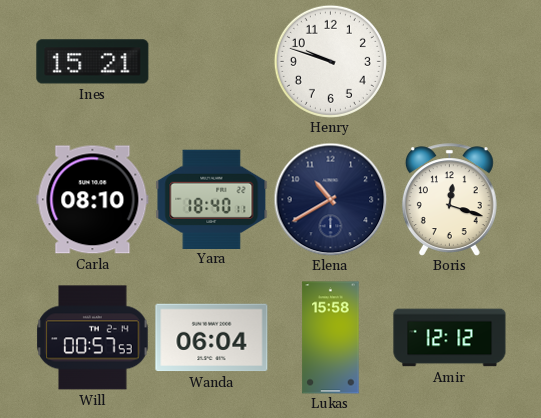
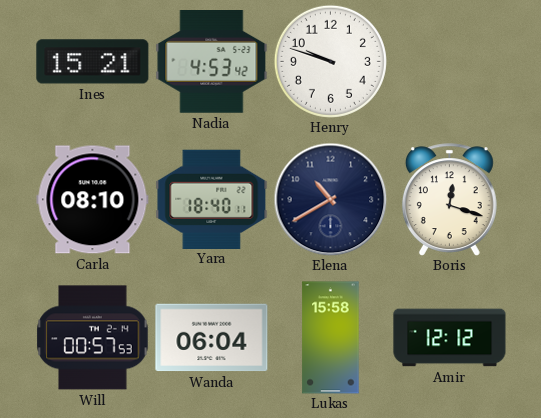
Nadia: none -> 4:53
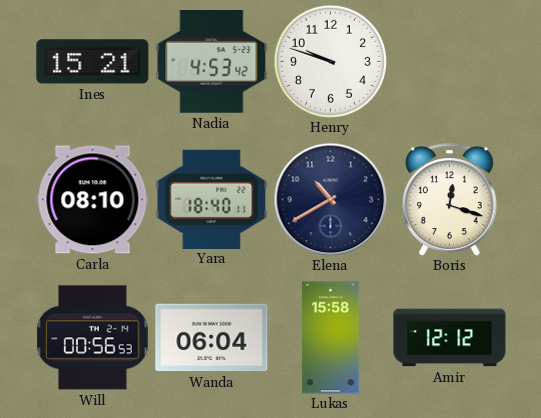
Will: 00:57 -> 00:56
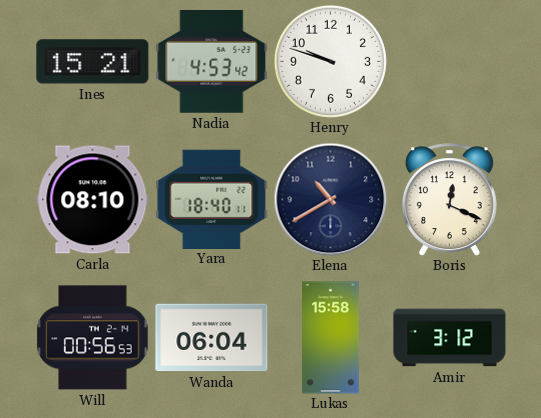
Boris: 12:18 -> 12:19
Amir: 12:12 -> 3:12
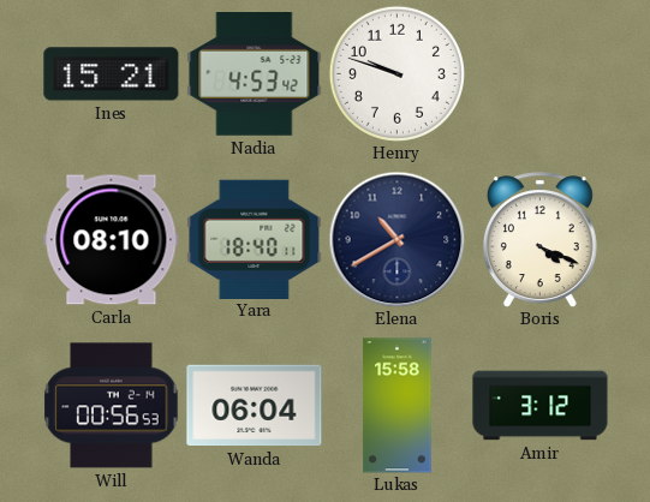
Boris: 12:19 -> 4:19
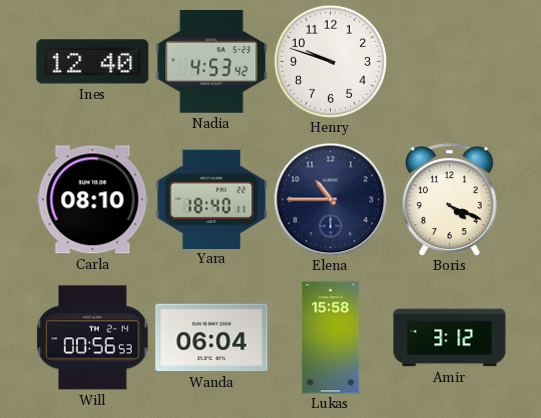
Ines: 15:21 -> 12:40
Elena: 10:40 -> 10:45
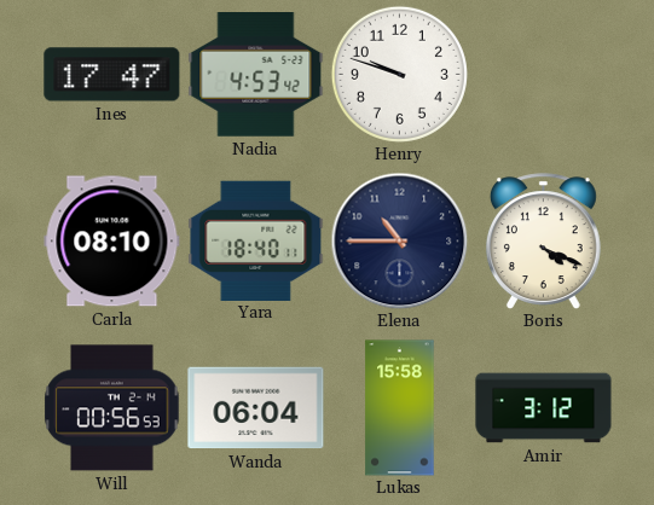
Ines: 12:40 -> 17:47
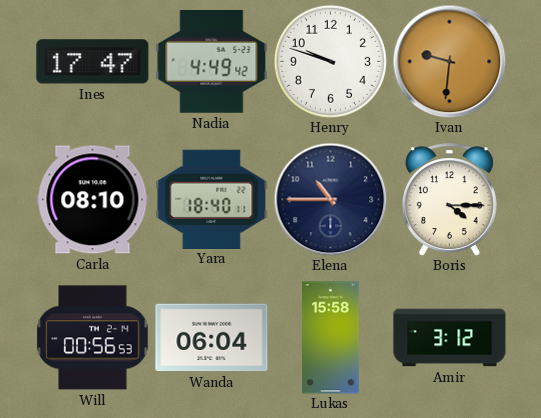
Nadia: 4:53 -> 4:49
Ivan: none -> 9:31
Boris: 4:19 -> 4:15
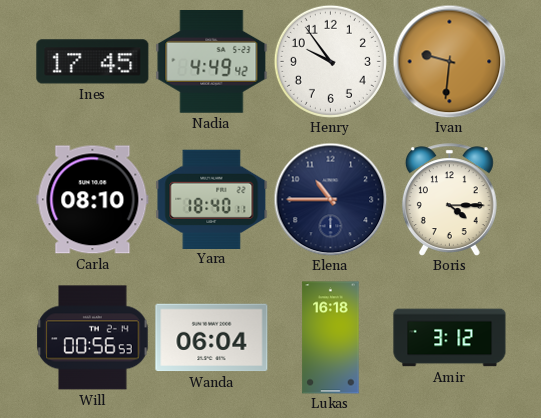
Ines: 17:47 -> 17:45
Henry: 9:48 -> 9:54
Lukas: 15:58 -> 16:18
